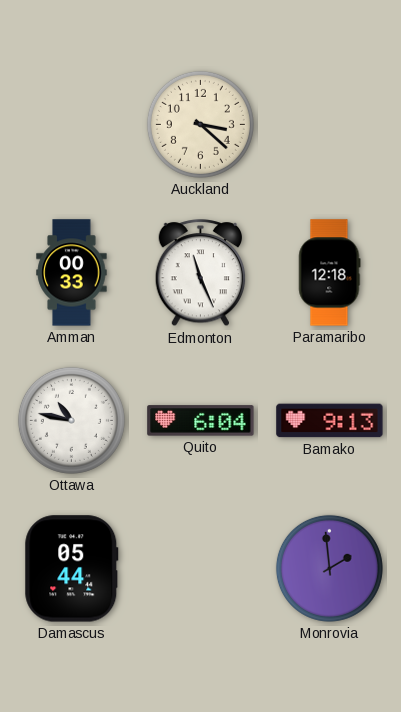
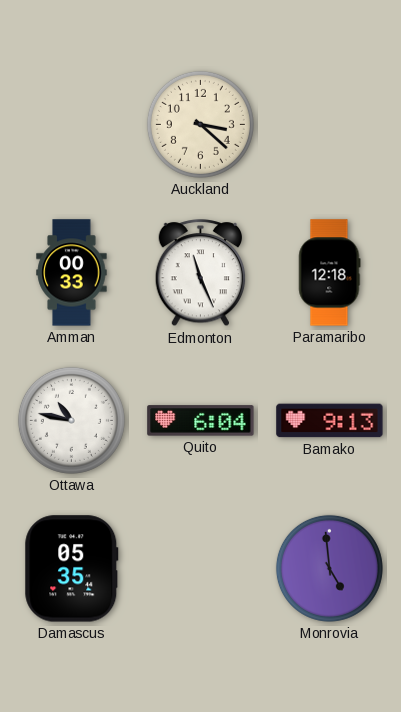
Damascus: 05:44 -> 05:35
Monrovia: 1:59 -> 4:59
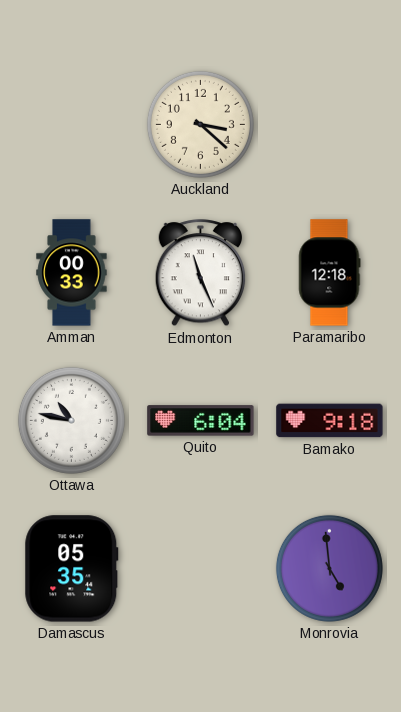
Bamako: 9:13 -> 9:18
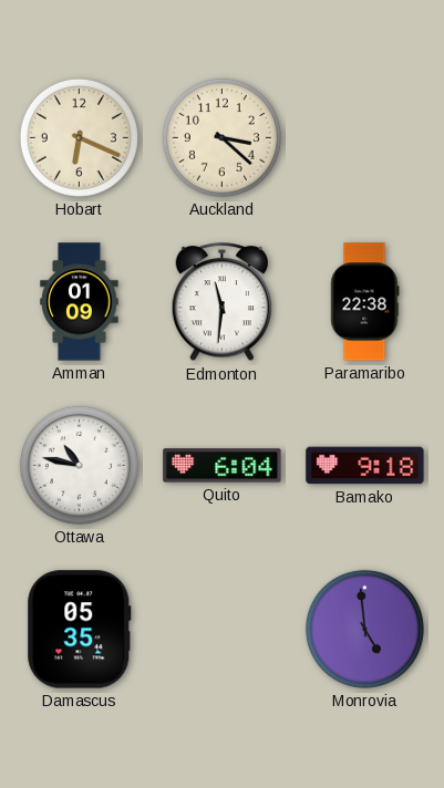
Hobart: none -> 6:19
Amman: 00:33 -> 01:09
Edmonton: 11:26 -> 11:31
Paramaribo: 12:18 -> 22:38
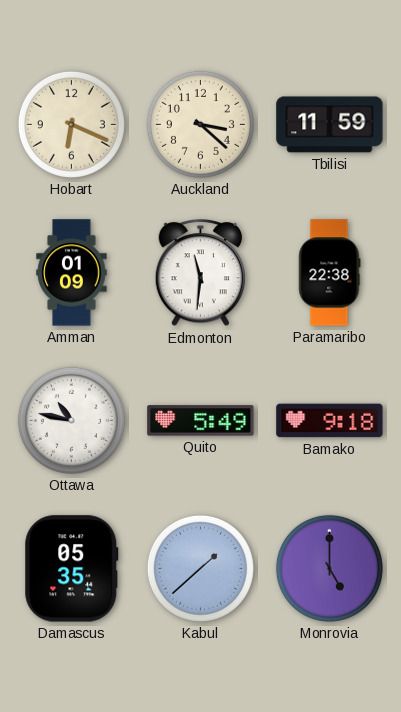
Tbilisi: none -> 11:59
Quito: 6:04 -> 5:49
Kabul: none -> 1:38
Monrovia: 4:59 -> 5:00
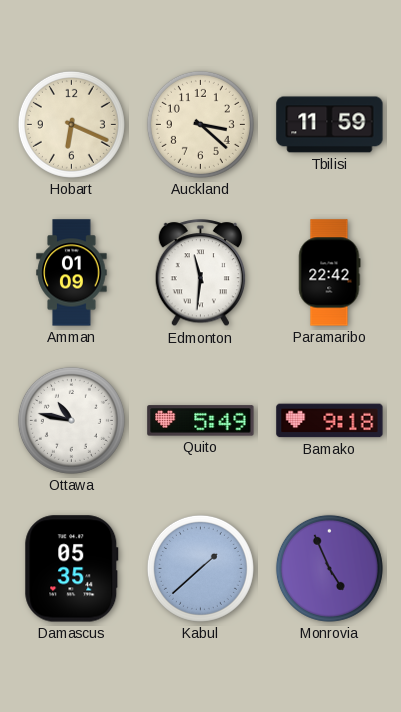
Paramaribo: 22:38 -> 22:42
Monrovia: 5:00 -> 4:56
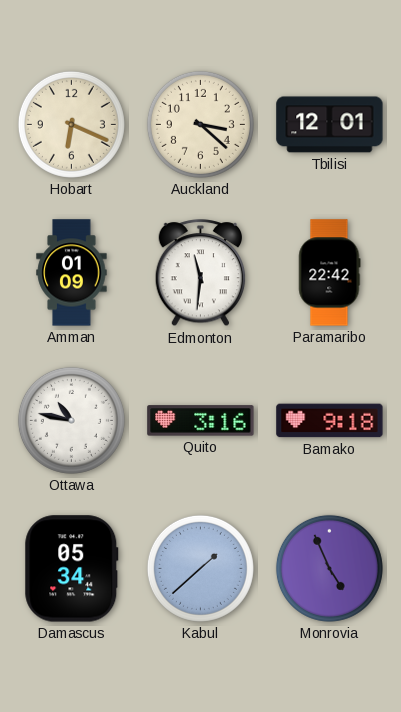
Tbilisi: 11:59 -> 12:01
Quito: 5:49 -> 3:16
Damascus: 05:35 -> 05:34
